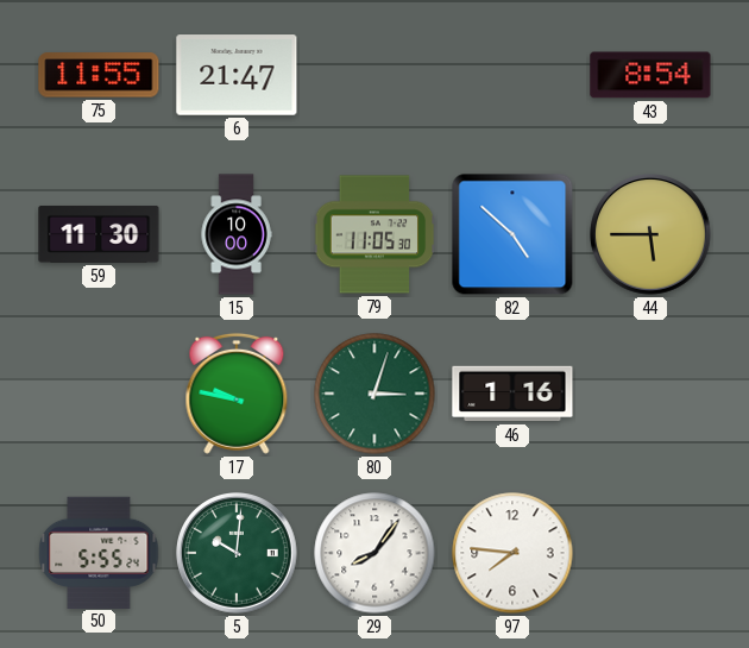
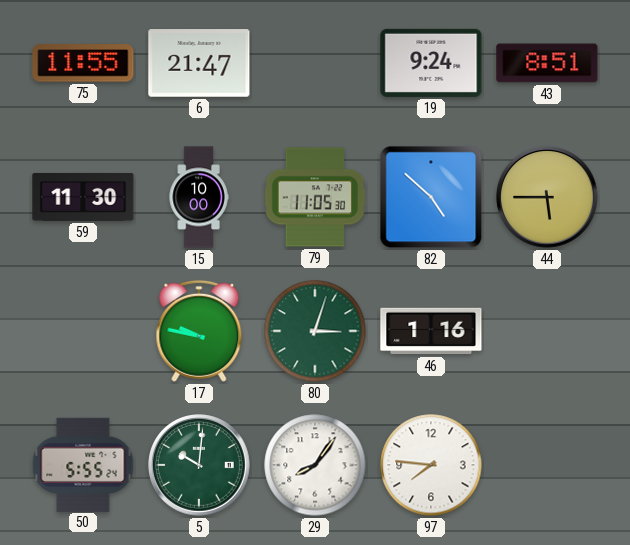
19: none -> 9:24
43: 8:54 -> 8:51
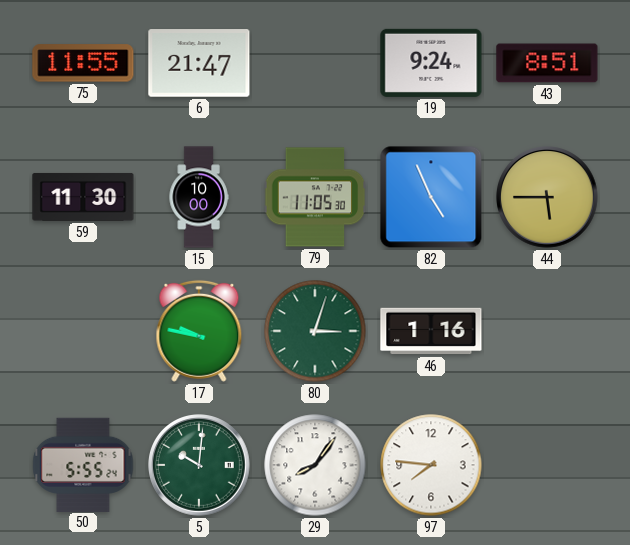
82: 4:52 -> 4:56
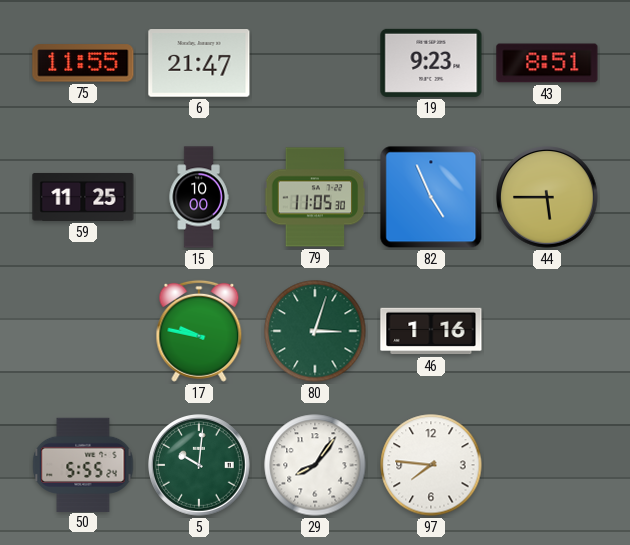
19: 9:24 -> 9:23
59: 11:30 -> 11:25
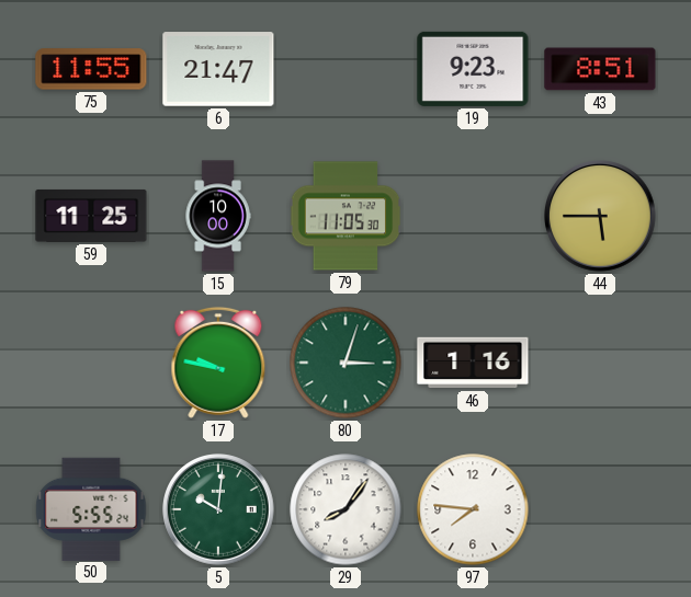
82: 4:56 -> none
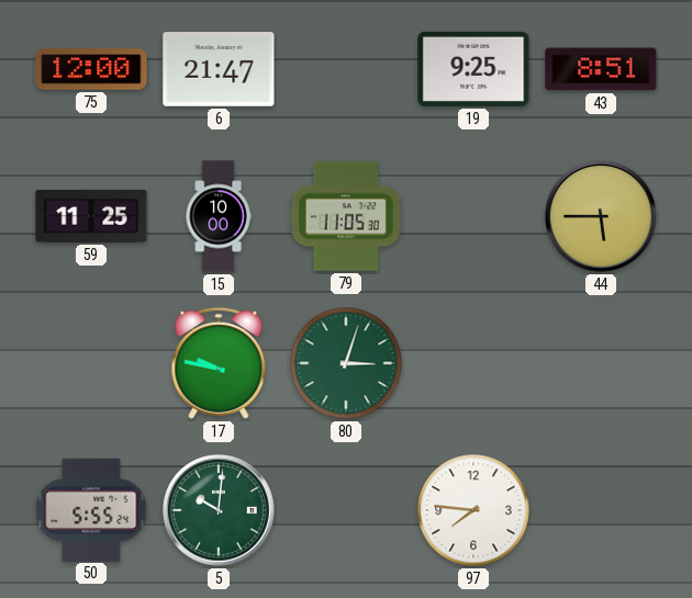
75: 11:55 -> 12:00
19: 9:23 -> 9:25
46: 1:16 -> none
29: 8:06 -> none
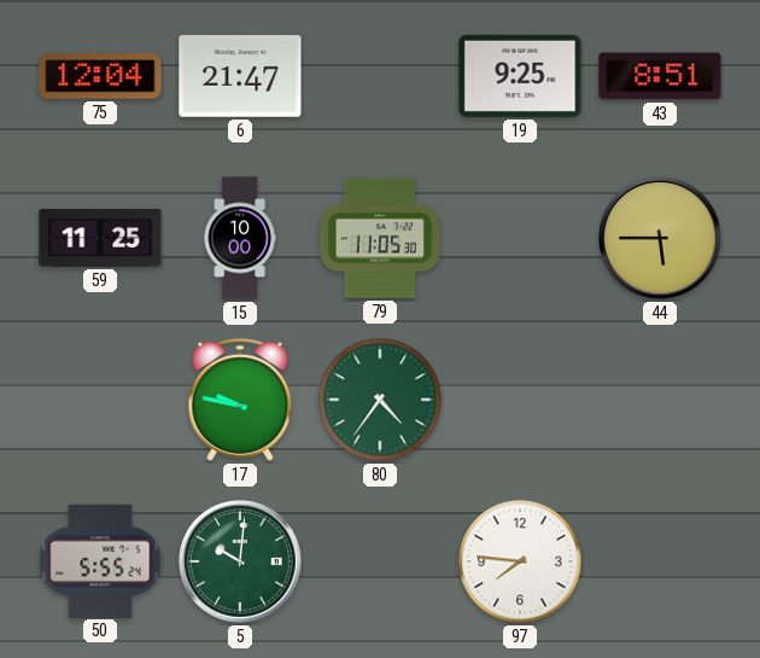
75: 12:00 -> 12:04
80: 3:03 -> 4:36
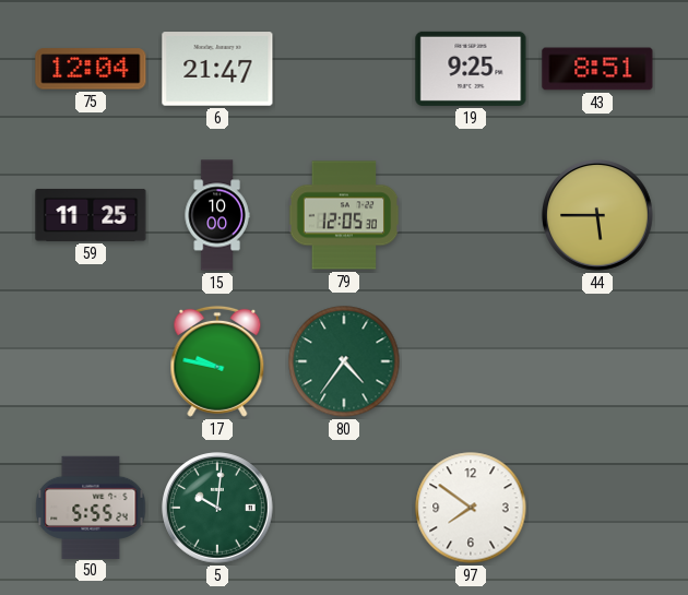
79: 11:05 -> 12:05
97: 7:46 -> 7:51
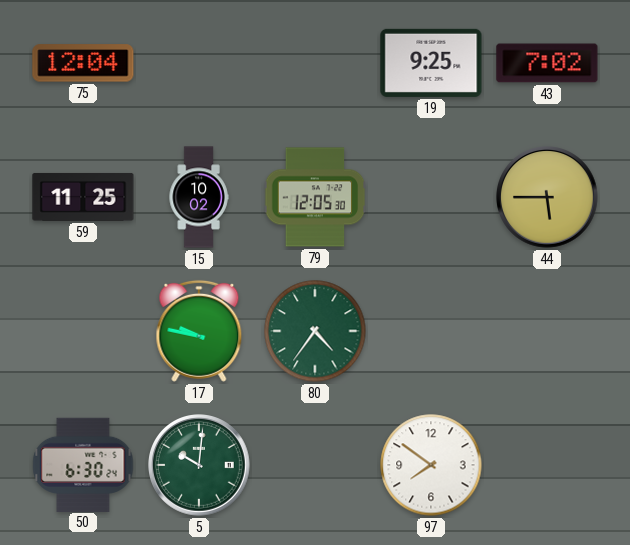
6: 21:47 -> none
43: 8:51 -> 7:02
15: 10:00 -> 10:02
50: 5:55 -> 6:30
